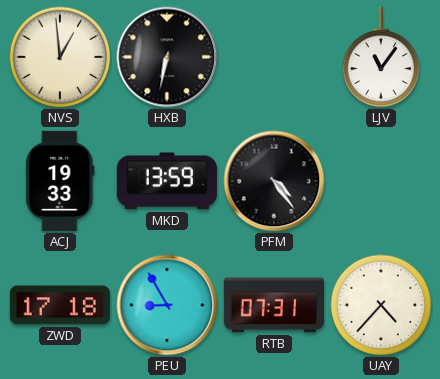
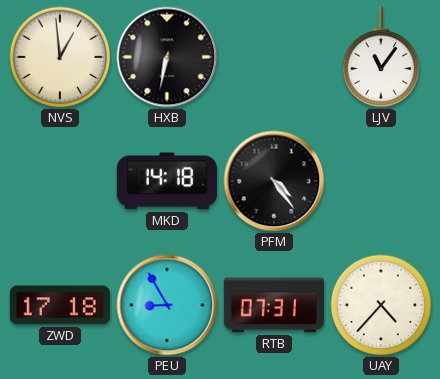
ACJ: 19:33 -> none
MKD: 13:59 -> 14:18
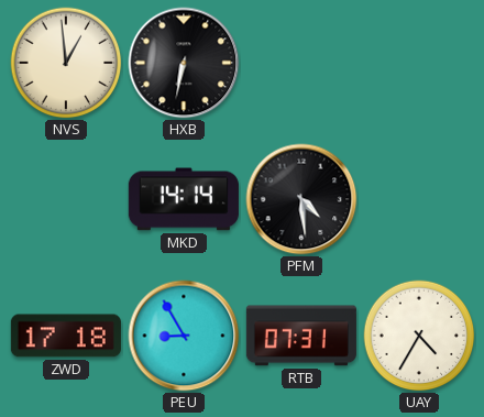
LJV: 11:06 -> none
MKD: 14:18 -> 14:14
PFM: 4:24 -> 4:29
UAY: 4:37 -> 4:35
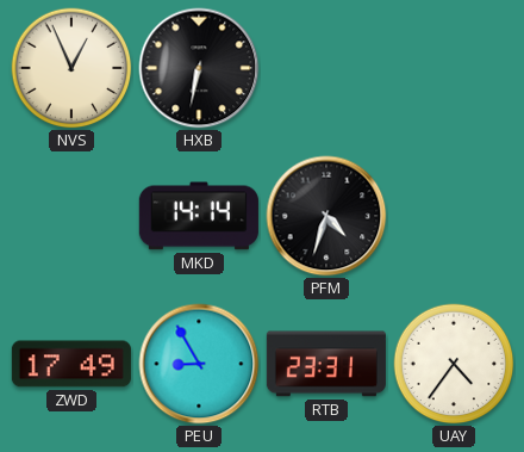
NVS: 12:59 -> 12:56
PFM: 4:29 -> 4:33
ZWD: 17:18 -> 17:49
RTB: 07:31 -> 23:31
UAY: 4:35 -> 4:36
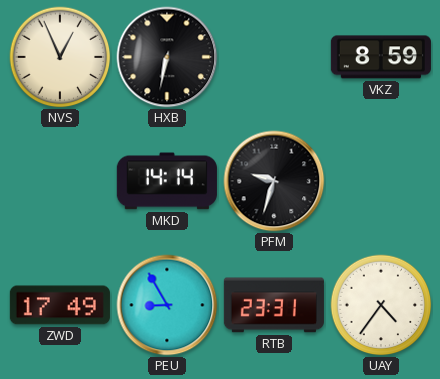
VKZ: none -> 8:59
PFM: 4:33 -> 9:33
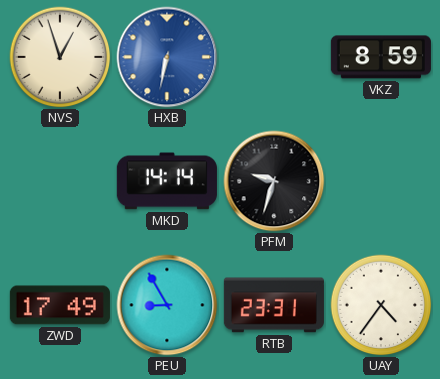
NVS: 12:56 -> 12:57
HXB dial: black -> blue
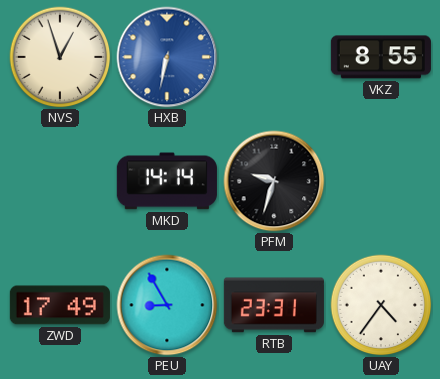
VKZ: 8:59 -> 8:55
